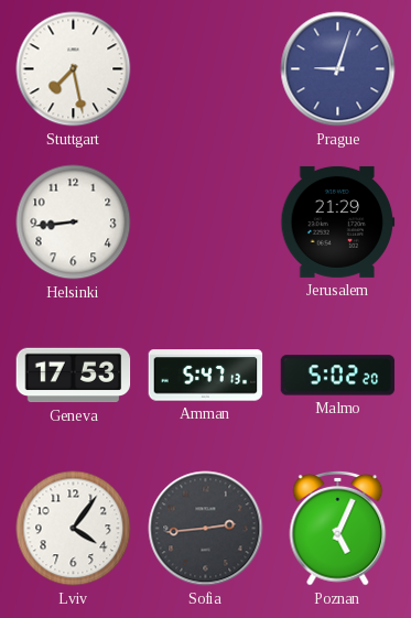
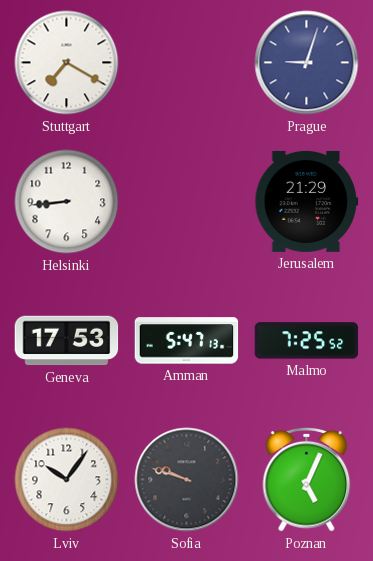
Stuttgart: 7:28 -> 7:20
Malmo: 5:02 -> 7:25
Lviv: 4:06 -> 10:06
Sofia: 2:44 -> 9:48
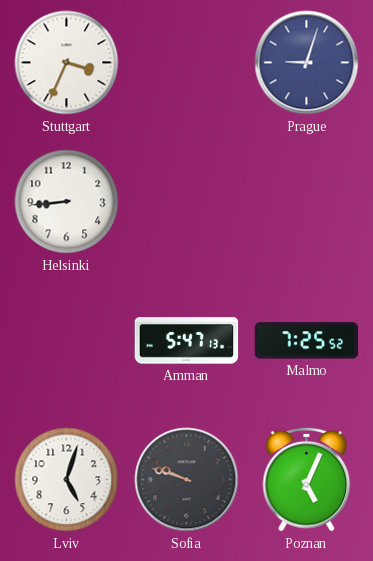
Stuttgart: 7:20 -> 3:34
Jerusalem: 21:29 -> none
Geneva: 17:53 -> none
Lviv: 10:06 -> 5:03
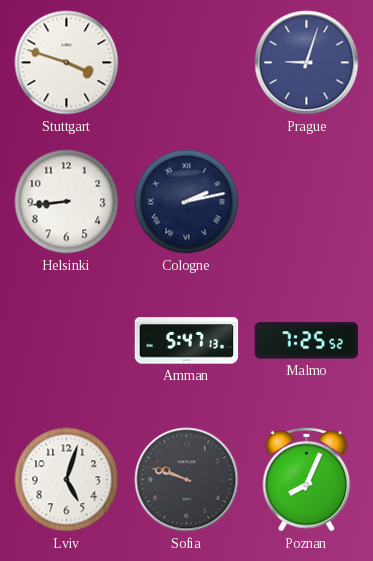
Stuttgart: 3:34 -> 3:48
Cologne: none -> 2:13
Poznan: 5:04 -> 8:04
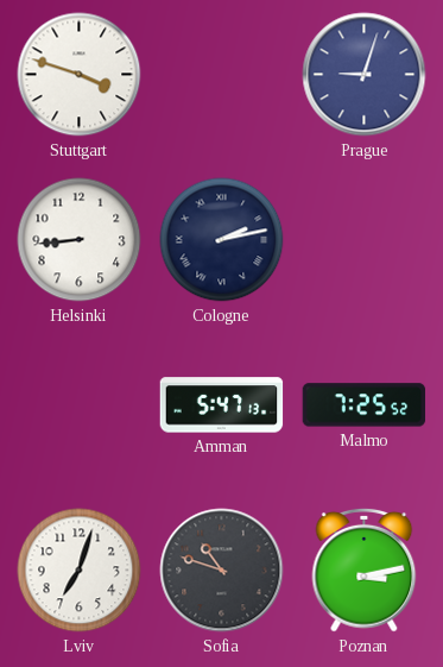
Lviv: 5:03 -> 7:03
Sofia: 9:48 -> 10:48
Poznan: 8:04 -> 3:13
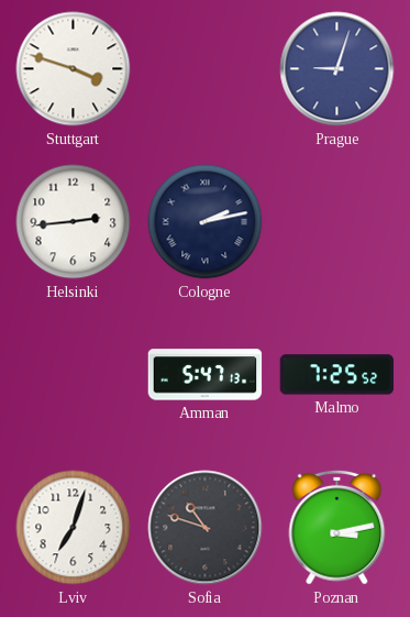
Helsinki: 8:44 -> 2:44
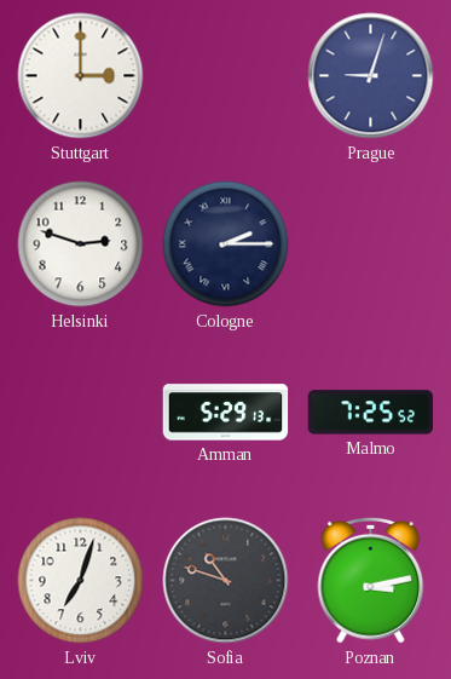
Stuttgart: 3:48 -> 3:00
Helsinki: 2:44 -> 2:48
Cologne: 2:13 -> 2:15
Amman: 5:47 -> 5:29
